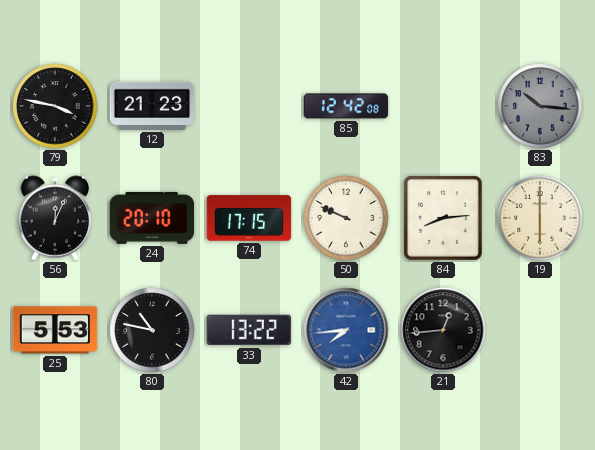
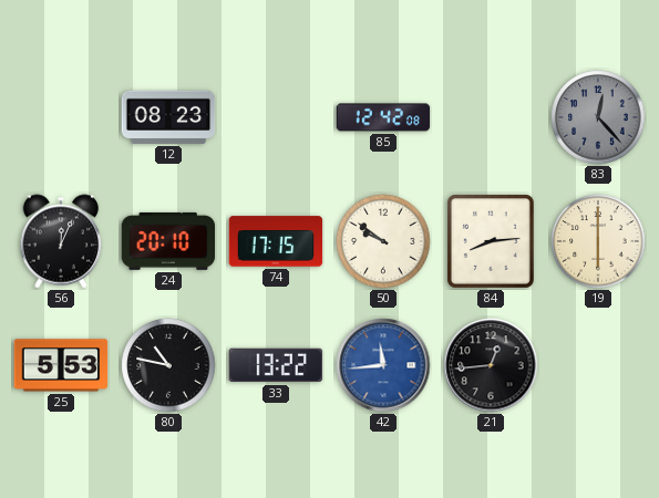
79: 3:47 -> none
12: 21:23 -> 08:23
83: 10:16 -> 12:23
50: 9:49 -> 9:51
42: 7:44 -> 11:44
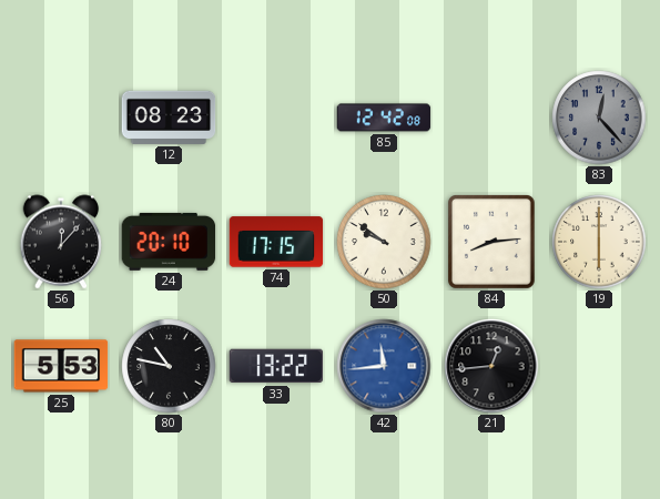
56: 12:04 -> 12:07
